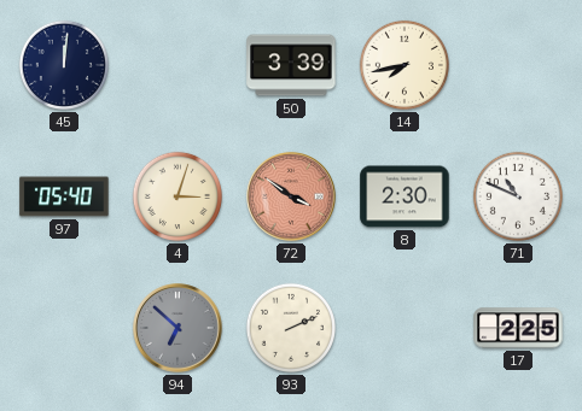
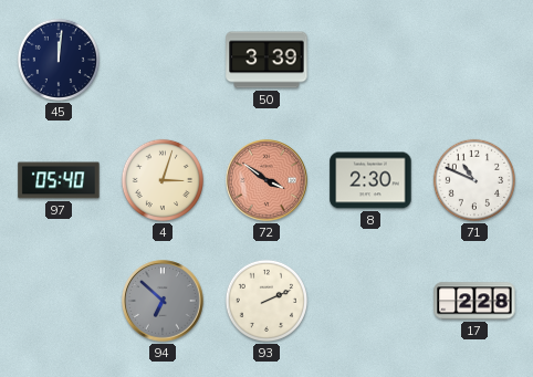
14: 7:43 -> none
17: 2:25 -> 2:28
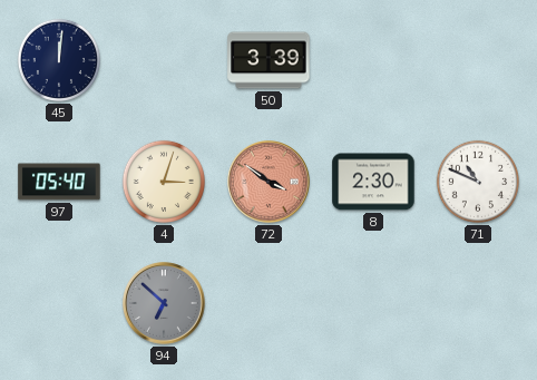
93: 2:11 -> none
17: 2:28 -> none
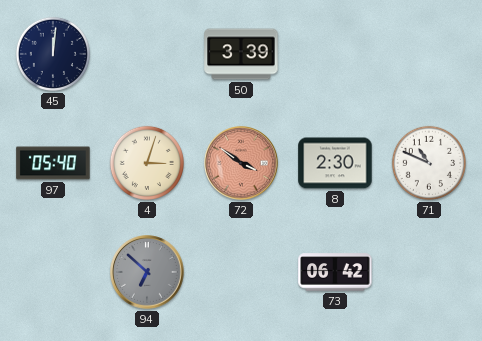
73: none -> 06:42
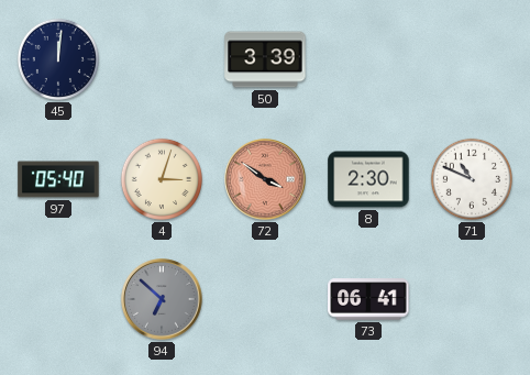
73: 06:42 -> 06:41
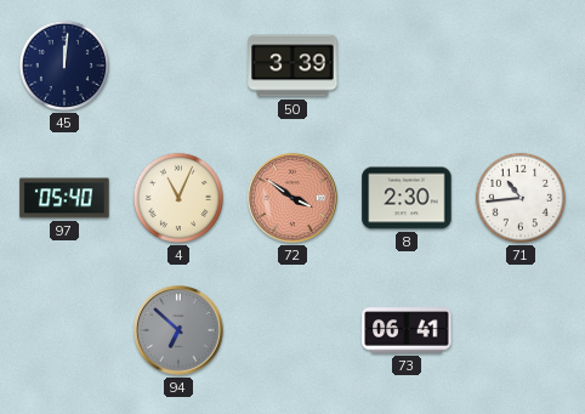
4: 3:03 -> 11:04
71: 10:49 -> 10:44
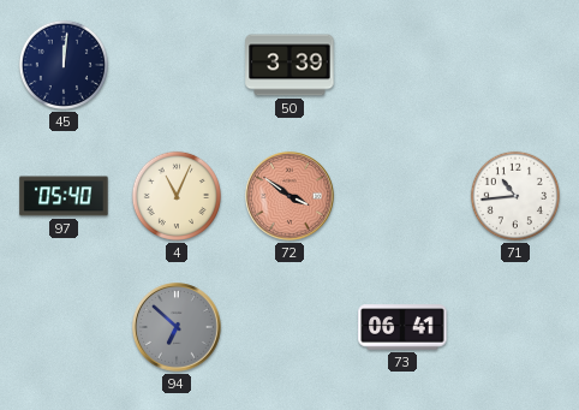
8: 2:30 -> none
